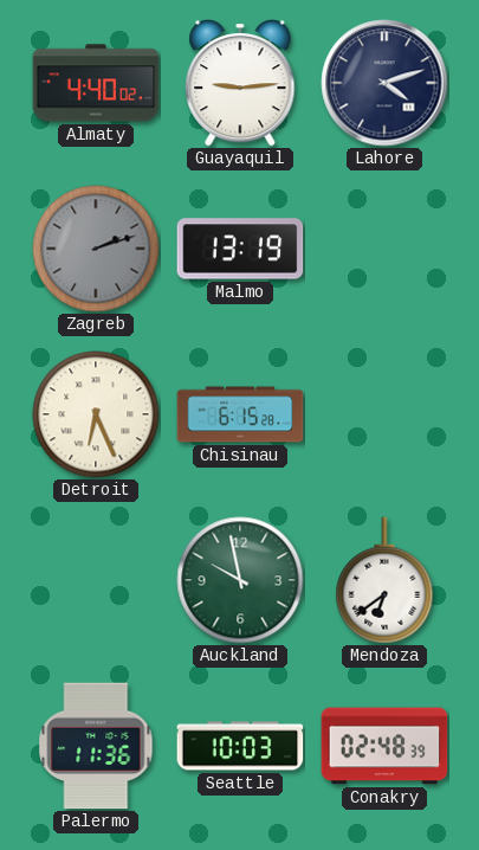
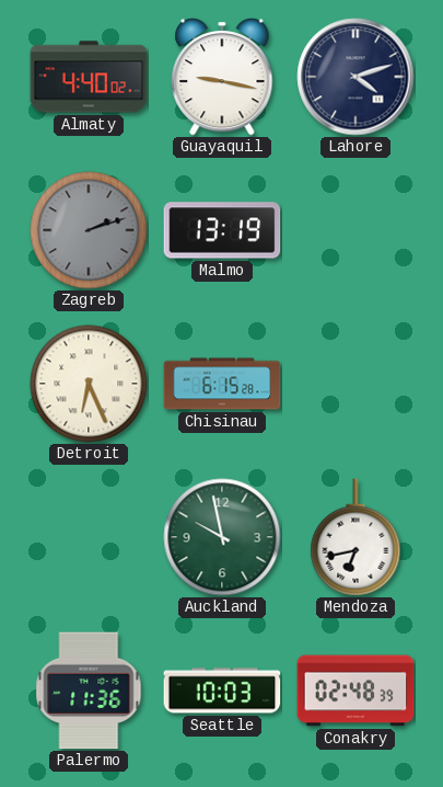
Guayaquil: 9:14 -> 9:17
Mendoza: 6:39 -> 6:43
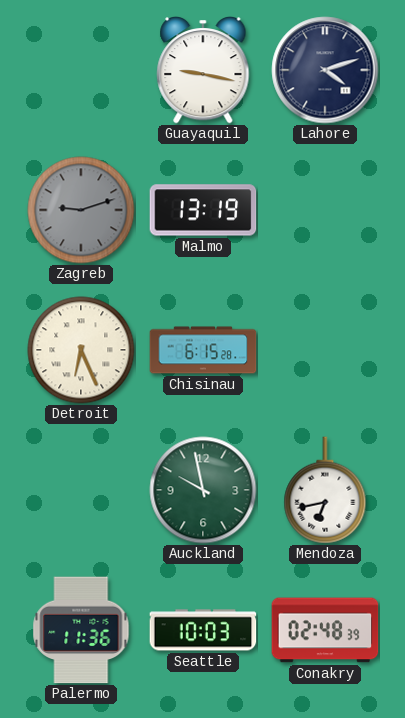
Almaty: 4:40 -> none
Zagreb: 2:12 -> 9:12
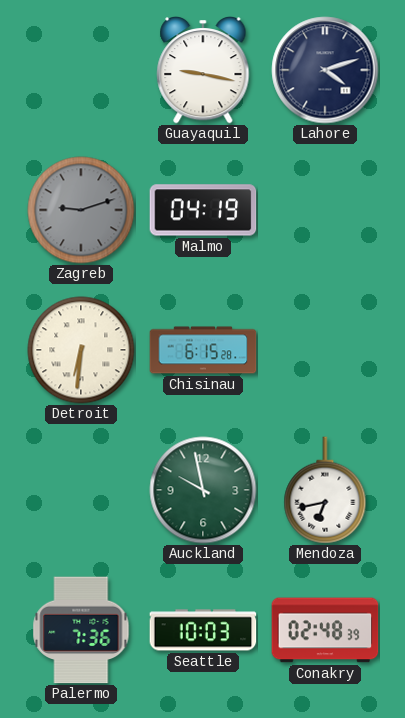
Malmo: 13:19 -> 04:19
Detroit: 6:26 -> 6:31
Palermo: 11:36 -> 7:36
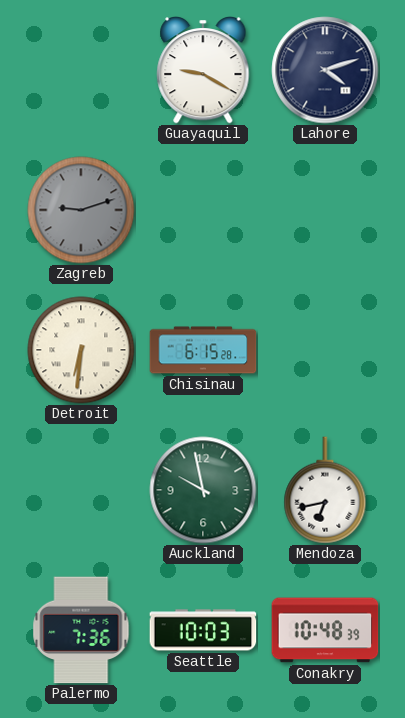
Guayaquil: 9:17 -> 9:20
Malmo: 04:19 -> none
Conakry: 02:48 -> 10:48
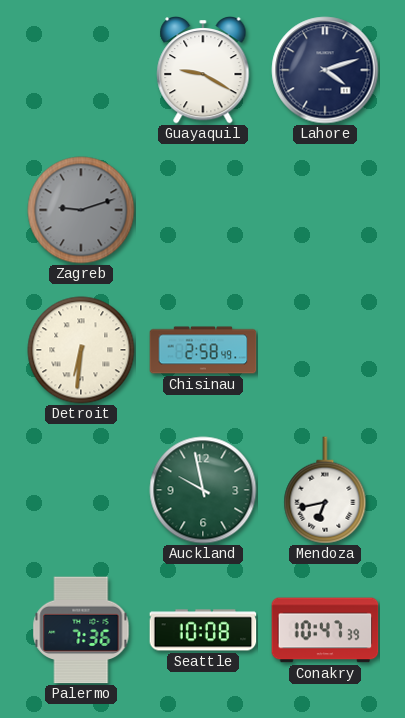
Chisinau: 6:15 -> 2:58
Seattle: 10:03 -> 10:08
Conakry: 10:48 -> 10:47
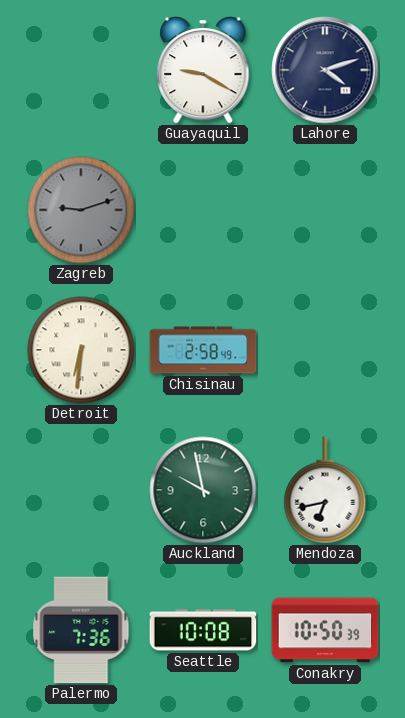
Conakry: 10:47 -> 10:50
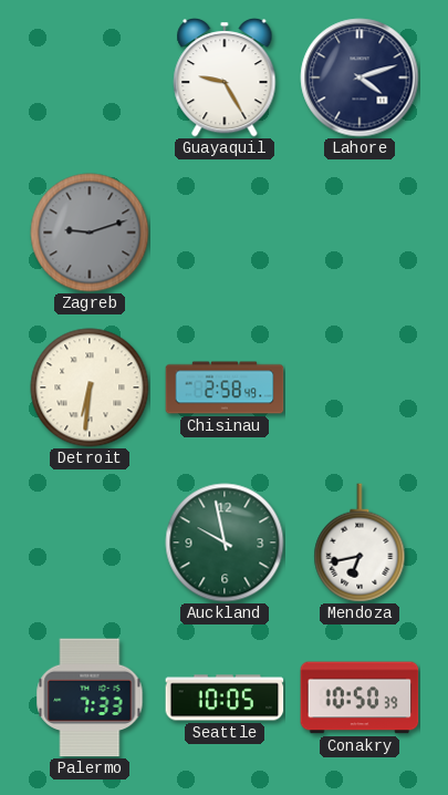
Guayaquil: 9:20 -> 9:25
Palermo: 7:36 -> 7:33
Seattle: 10:08 -> 10:05
